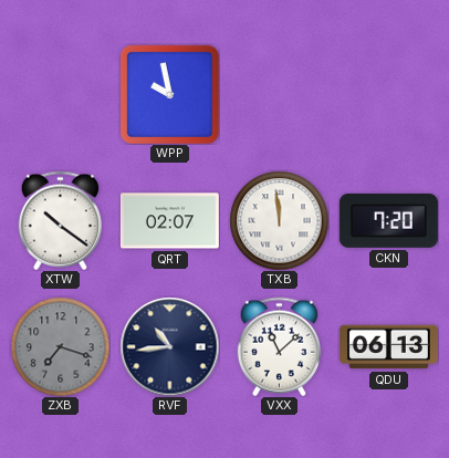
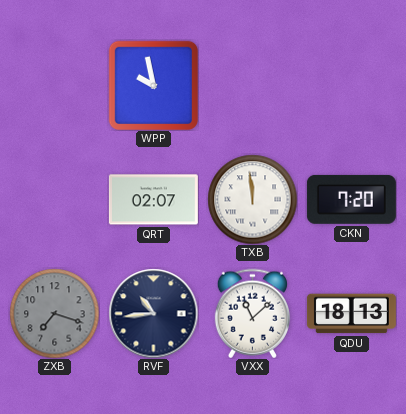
XTW: 10:21 -> none
QDU: 06:13 -> 18:13
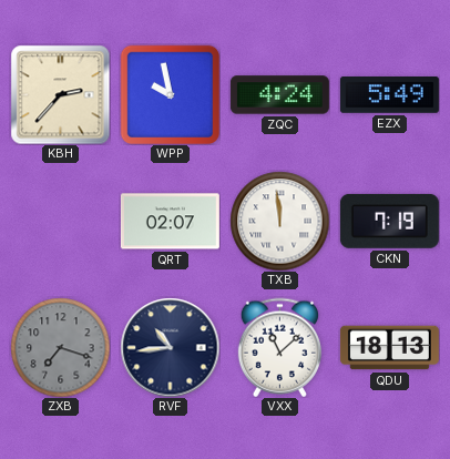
KBH: none -> 2:37
ZQC: none -> 4:24
EZX: none -> 5:49
CKN: 7:20 -> 7:19
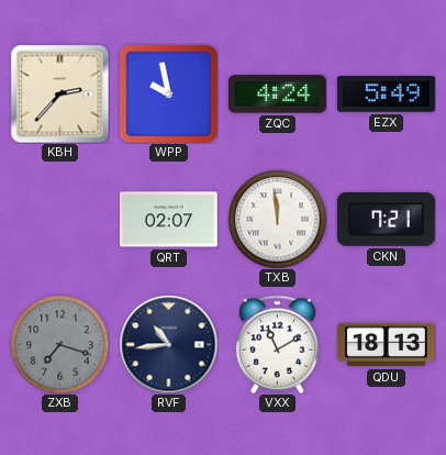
CKN: 7:19 -> 7:21
VXX: 11:08 -> 11:10
